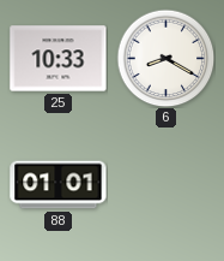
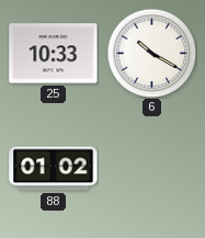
6: 8:20 -> 10:20
88: 01:01 -> 01:02
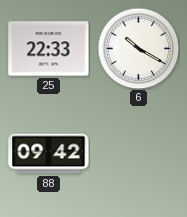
25: 10:33 -> 22:33
88: 01:02 -> 09:42
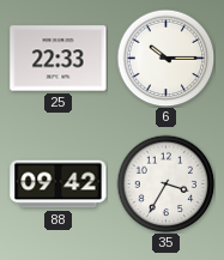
6: 10:20 -> 10:15
35: none -> 3:35
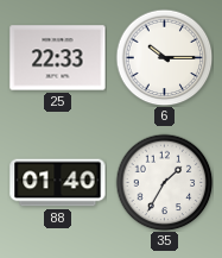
88: 09:42 -> 01:40
35: 3:35 -> 1:35
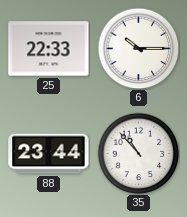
88: 01:40 -> 23:44
35: 1:35 -> 10:53
